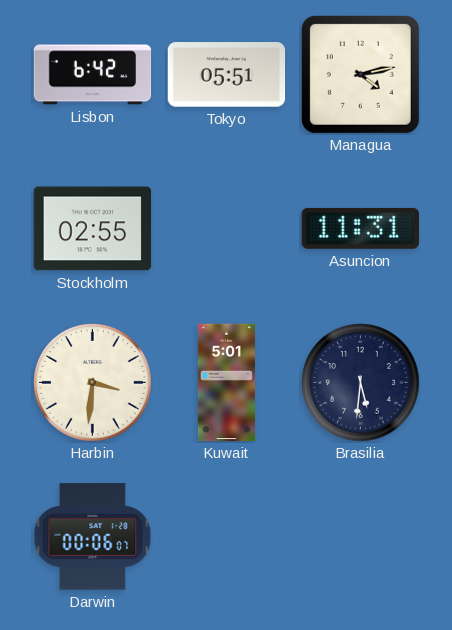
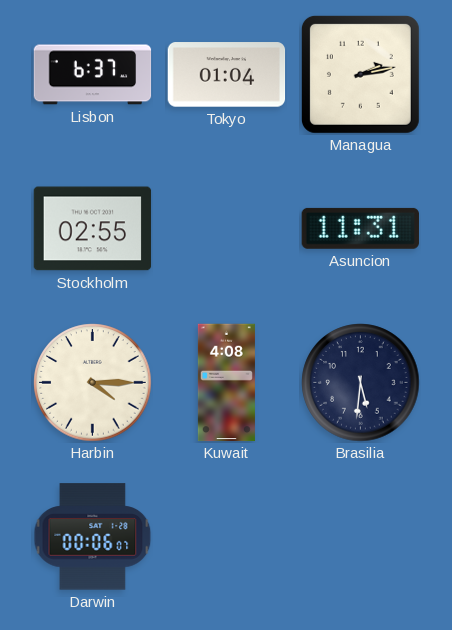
Lisbon: 6:42 -> 6:37
Tokyo: 05:51 -> 01:04
Managua: 4:13 -> 2:13
Harbin: 3:31 -> 4:15
Kuwait: 5:01 -> 4:08
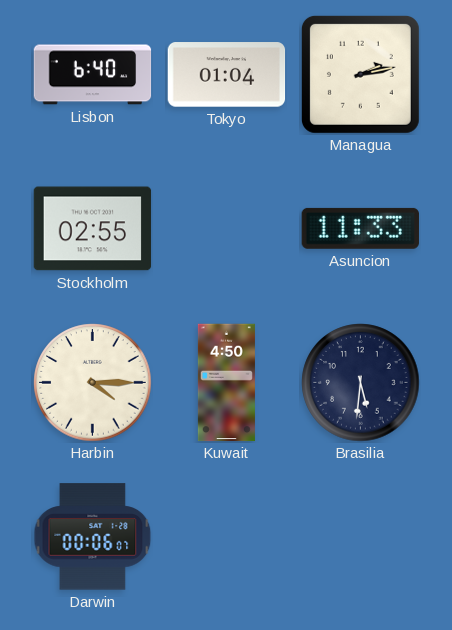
Lisbon: 6:37 -> 6:40
Asuncion: 11:31 -> 11:33
Kuwait: 4:08 -> 4:50
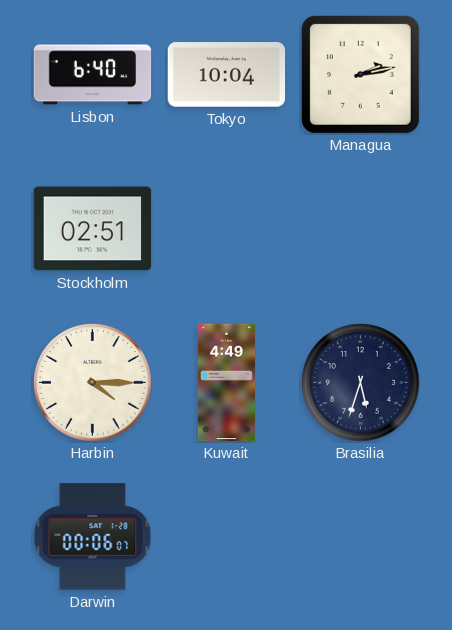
Tokyo: 01:04 -> 10:04
Stockholm: 02:55 -> 02:51
Asuncion: 11:33 -> none
Kuwait: 4:50 -> 4:49
Brasilia: 5:31 -> 5:33
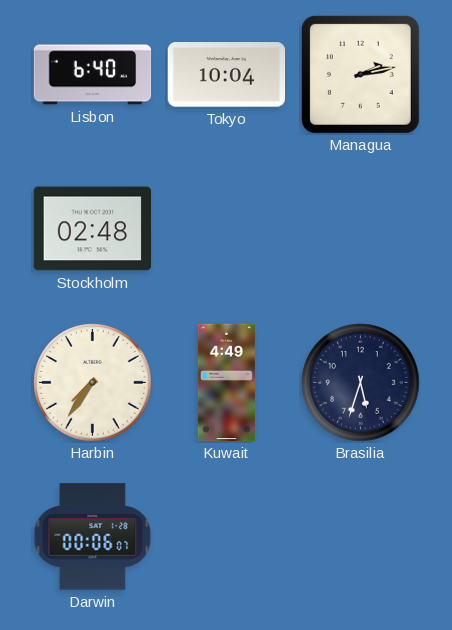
Stockholm: 02:51 -> 02:48
Harbin: 4:15 -> 7:36
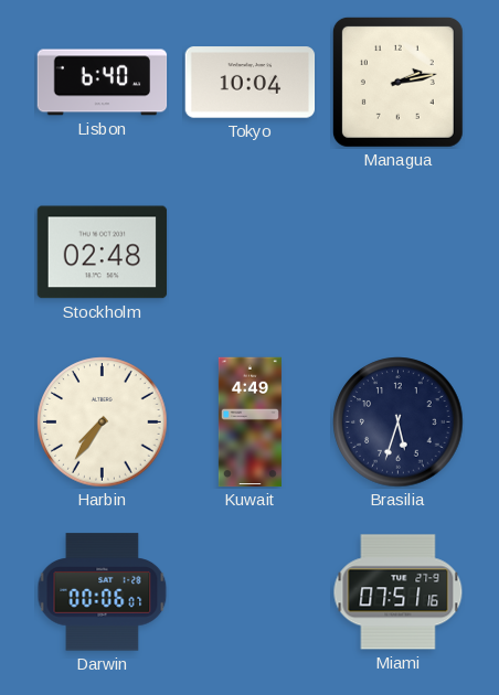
Miami: none -> 07:51
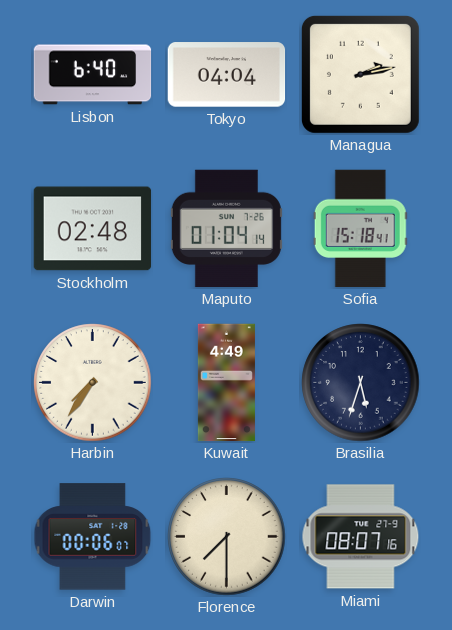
Tokyo: 10:04 -> 04:04
Maputo: none -> 01:04
Sofia: none -> 15:18
Florence: none -> 7:30
Miami: 07:51 -> 08:07
